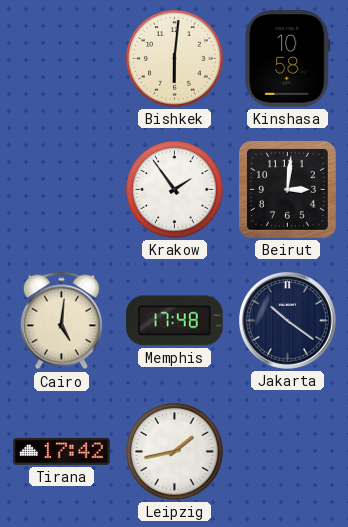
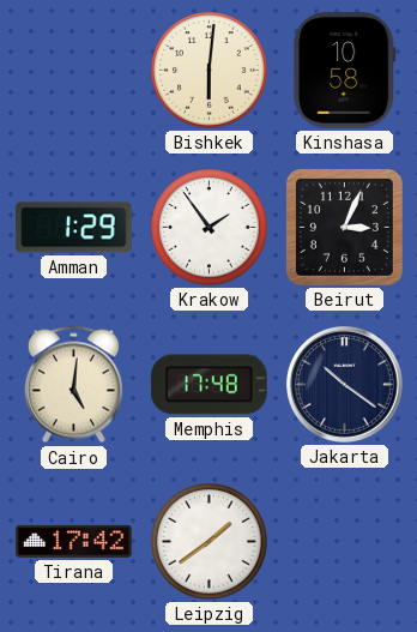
Amman: none -> 1:29
Beirut: 3:01 -> 3:04
Leipzig: 1:43 -> 1:39
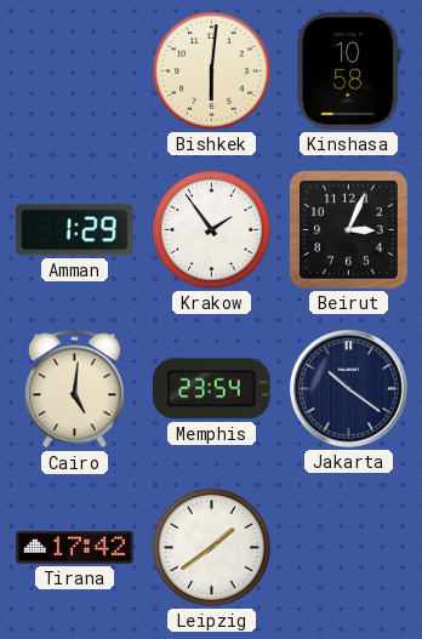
Memphis: 17:48 -> 23:54
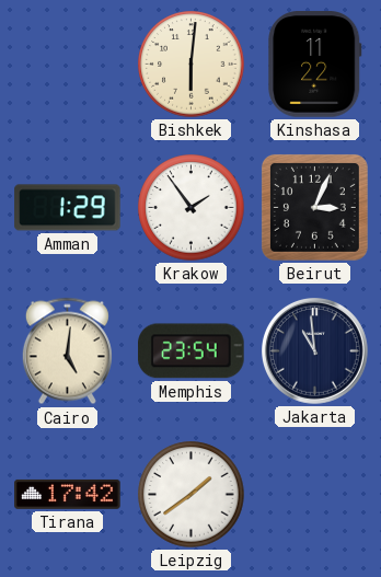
Kinshasa: 10:58 -> 11:22
Jakarta: 10:21 -> 10:59
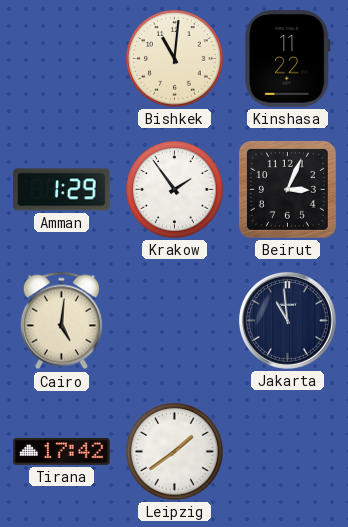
Bishkek: 6:01 -> 11:01
Memphis: 23:54 -> none
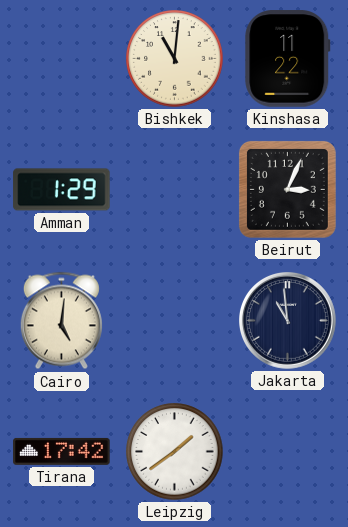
Krakow: 1:54 -> none
